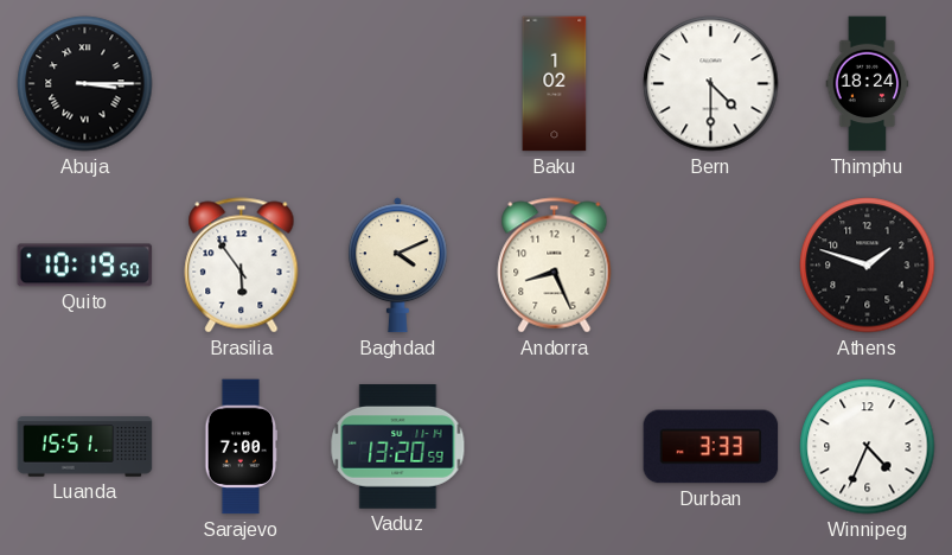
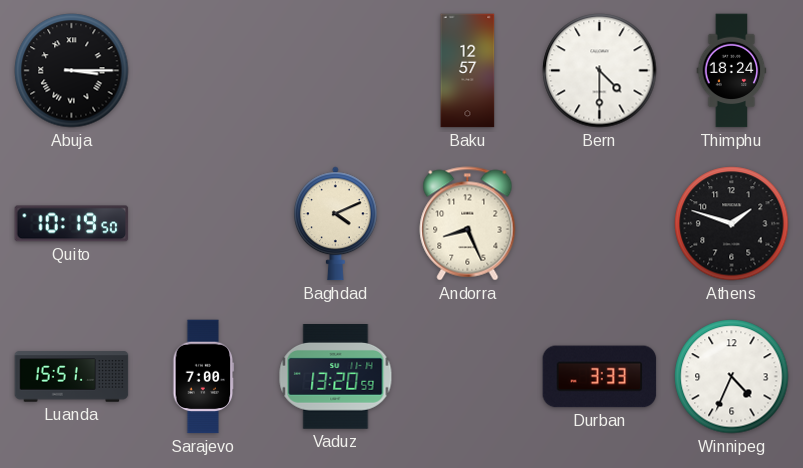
Baku: 1:02 -> 12:57
Brasilia: 5:54 -> none
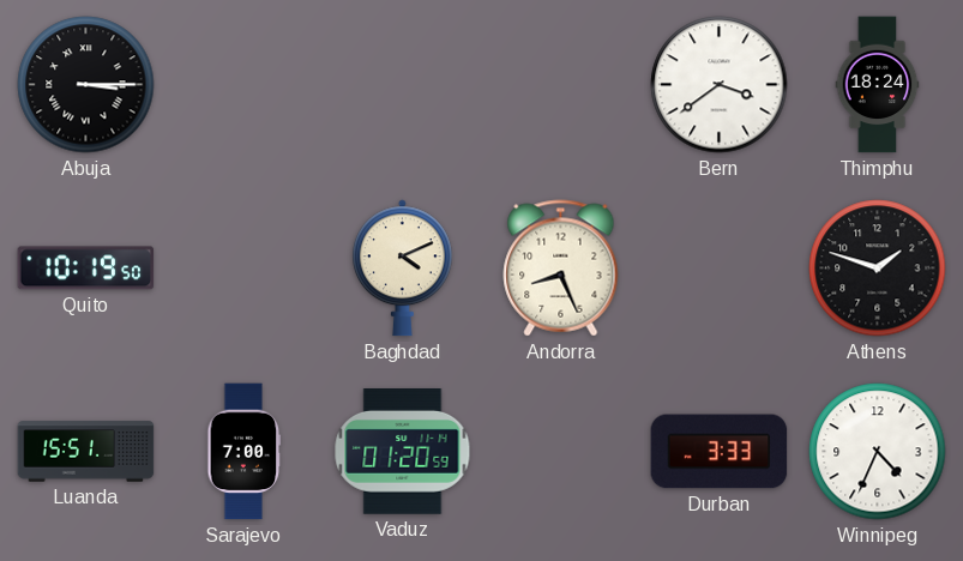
Baku: 12:57 -> none
Bern: 4:30 -> 3:39
Vaduz: 13:20 -> 01:20
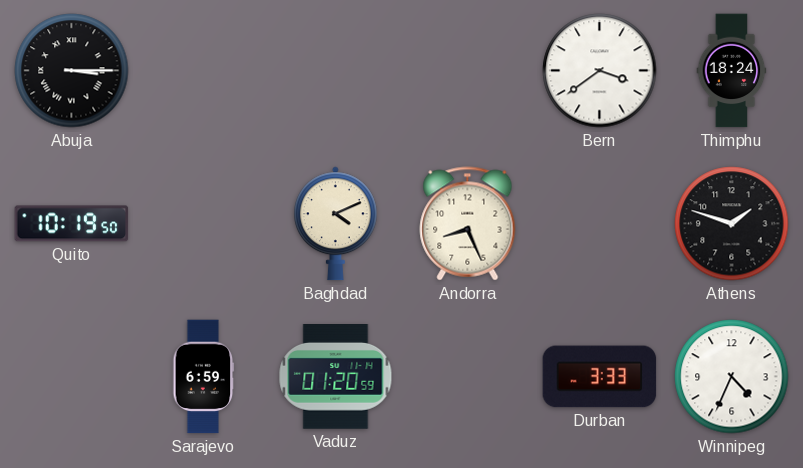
Luanda: 15:51 -> none
Sarajevo: 7:00 -> 6:59
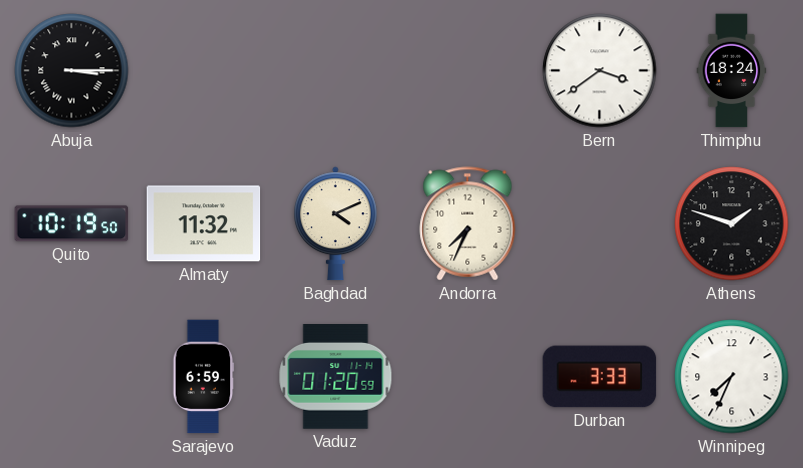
Almaty: none -> 11:32
Andorra: 8:26 -> 7:34
Winnipeg: 4:34 -> 7:34
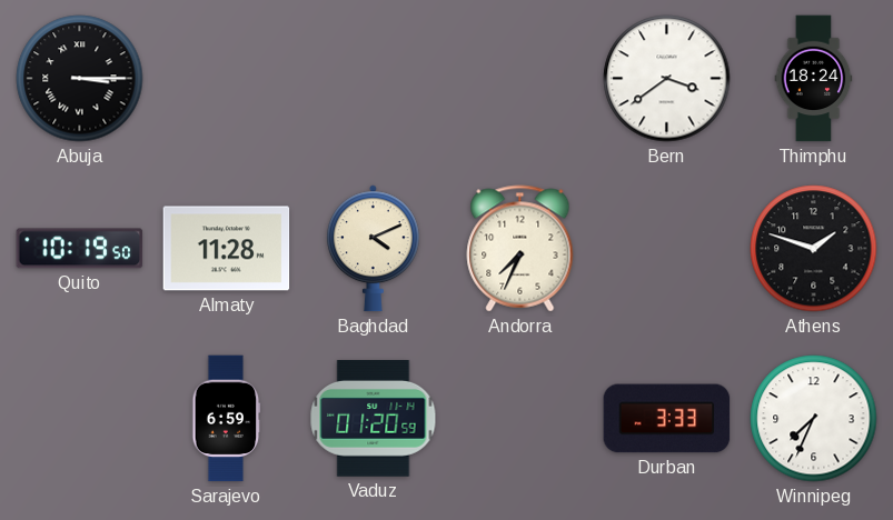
Almaty: 11:32 -> 11:28
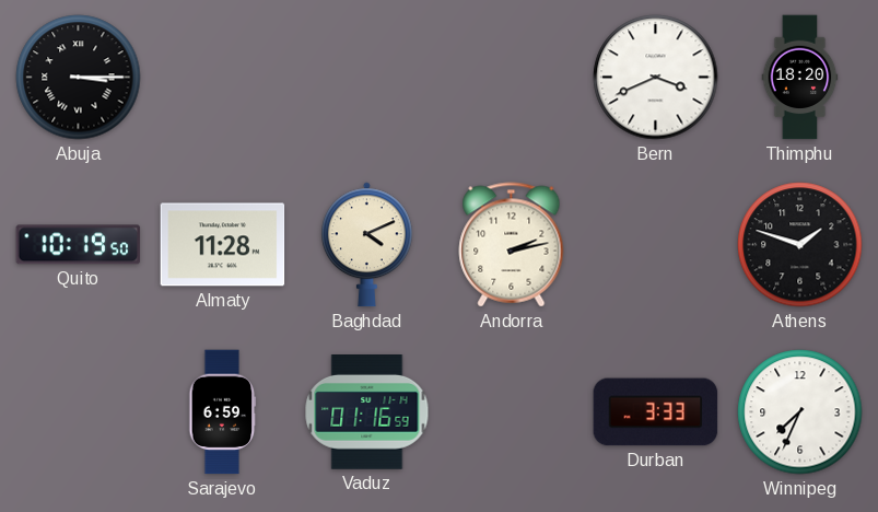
Bern: 3:39 -> 3:41
Thimphu: 18:24 -> 18:20
Andorra: 7:34 -> 2:13
Vaduz: 01:20 -> 01:16
